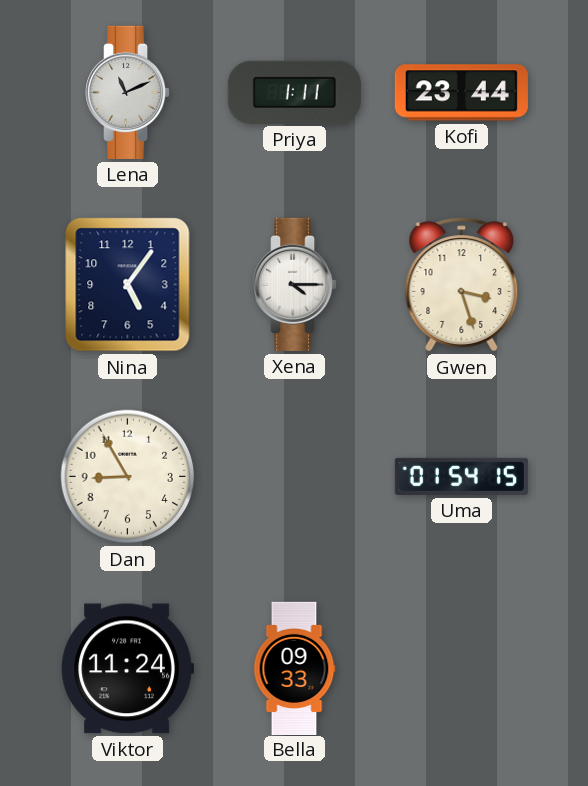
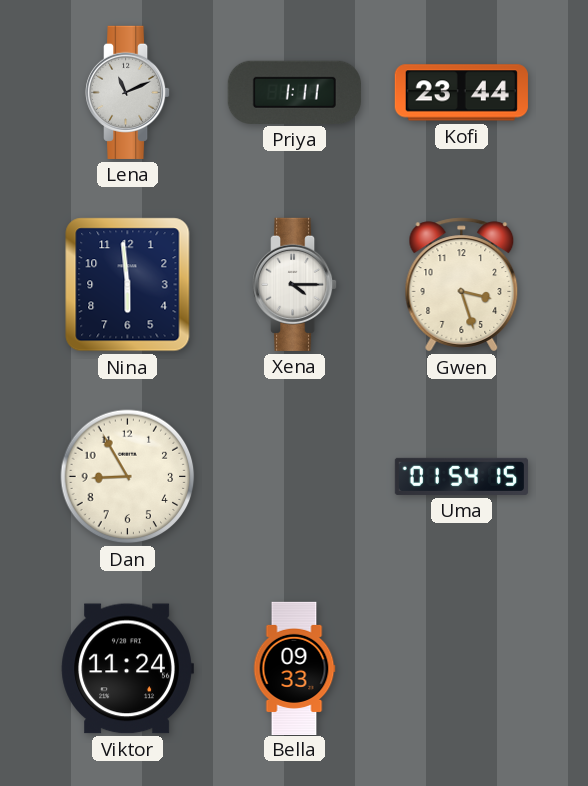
Nina: 5:06 -> 5:59
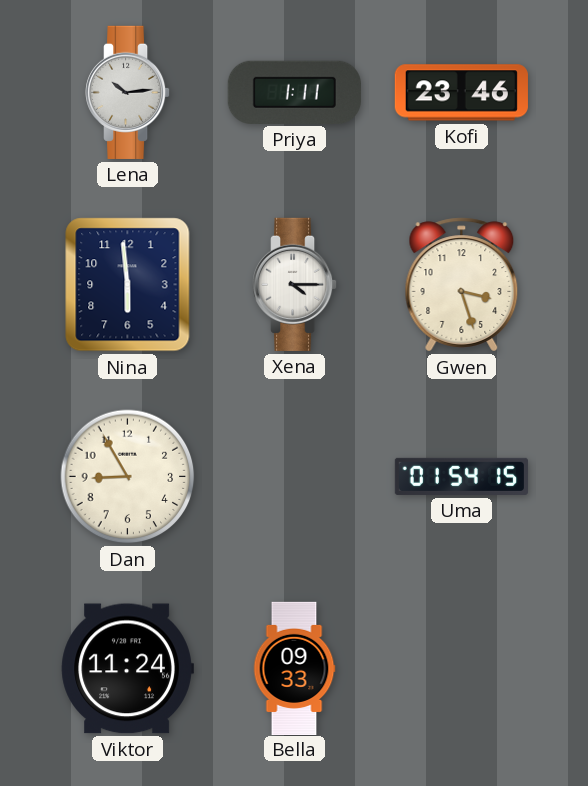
Lena: 11:11 -> 10:14
Kofi: 23:44 -> 23:46
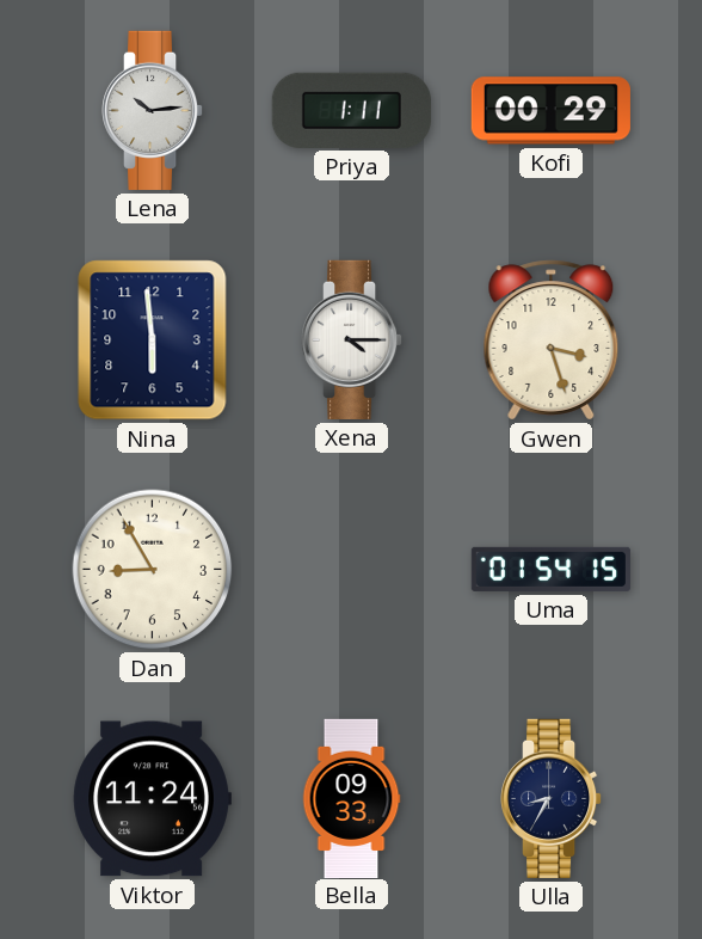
Kofi: 23:46 -> 00:29
Ulla: none -> 8:35
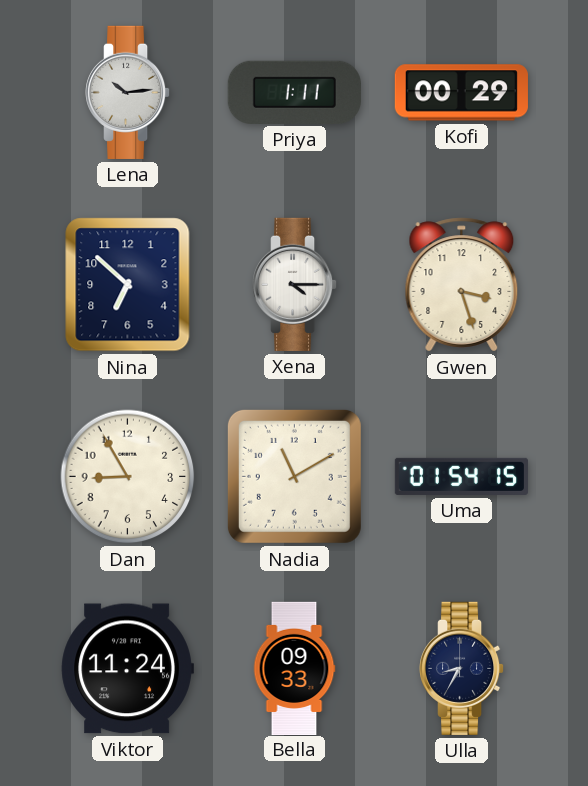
Nina: 5:59 -> 6:52
Nadia: none -> 11:10
